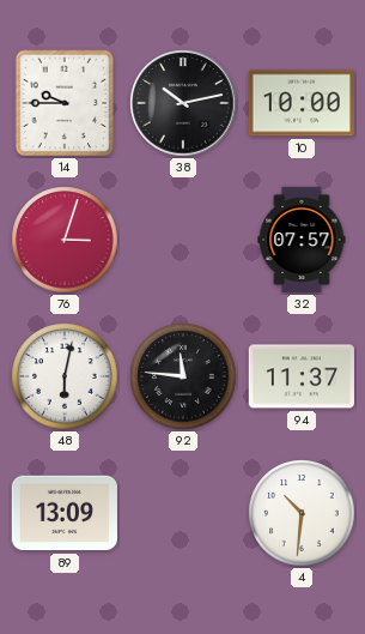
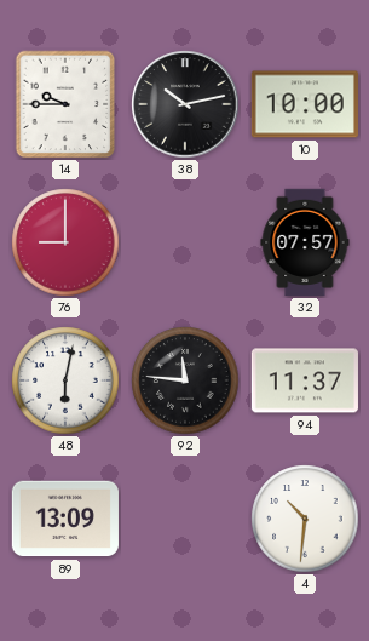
76: 3:03 -> 9:00
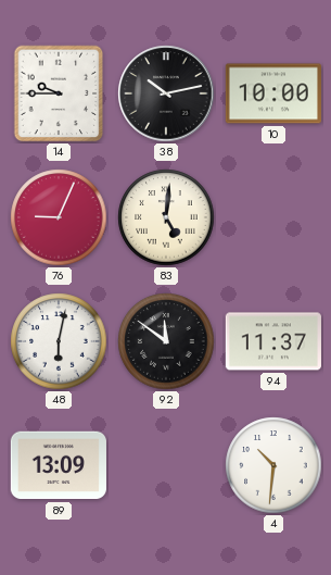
76: 9:00 -> 9:04
83: none -> 5:01
32: 07:57 -> none
92: 11:46 -> 11:51
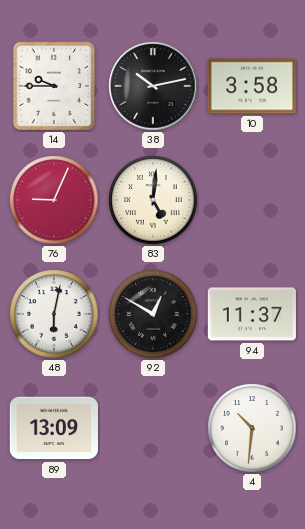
10: 10:00 -> 3:58
92: 11:51 -> 12:50
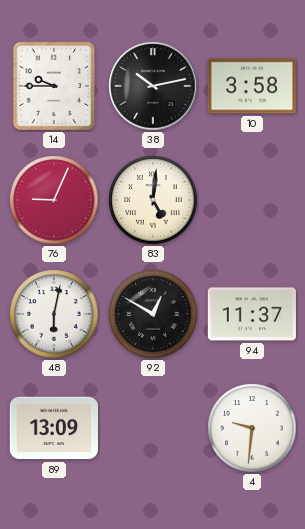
4: 10:31 -> 9:31
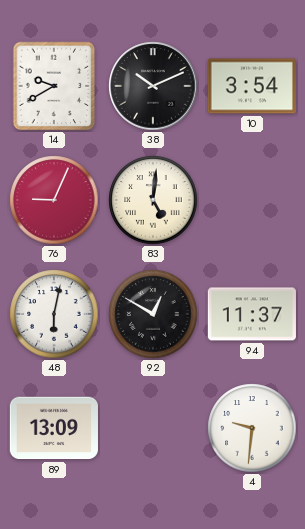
14: 9:45 -> 9:40
38: 10:13 -> 10:11
10: 3:58 -> 3:54
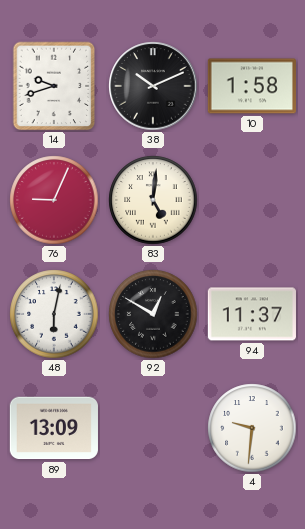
14: 9:40 -> 9:42
10: 3:54 -> 1:58
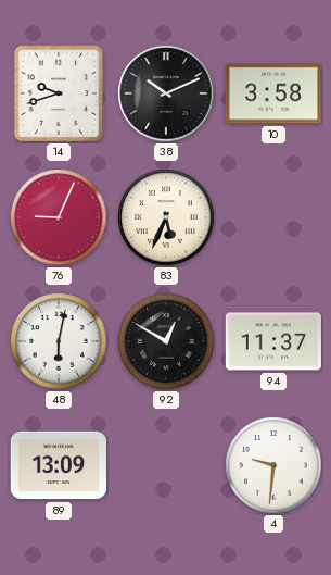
10: 1:58 -> 3:58
83: 5:01 -> 5:34
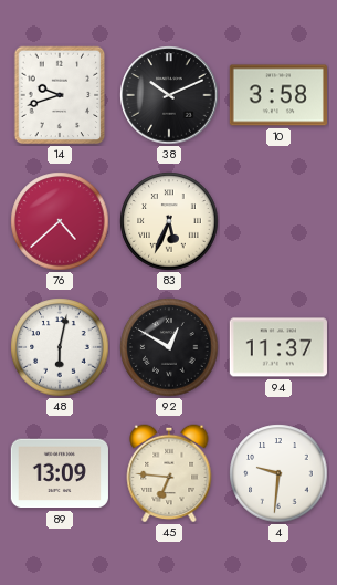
76: 9:04 -> 4:38
45: none -> 6:46
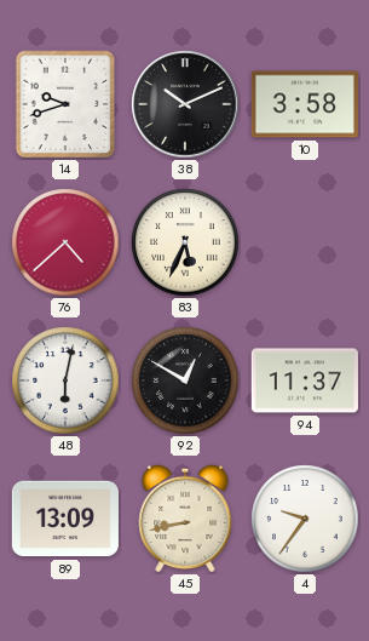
45: 6:46 -> 8:43
4: 9:31 -> 9:36
